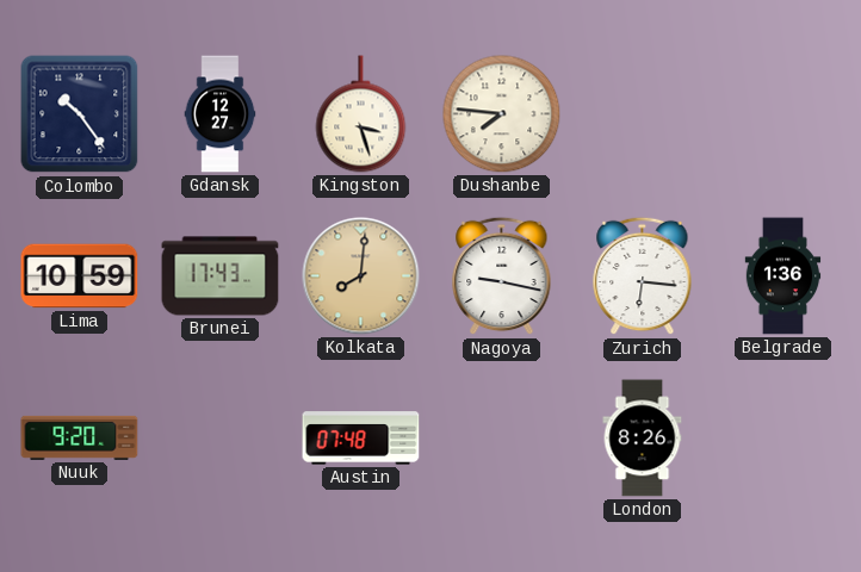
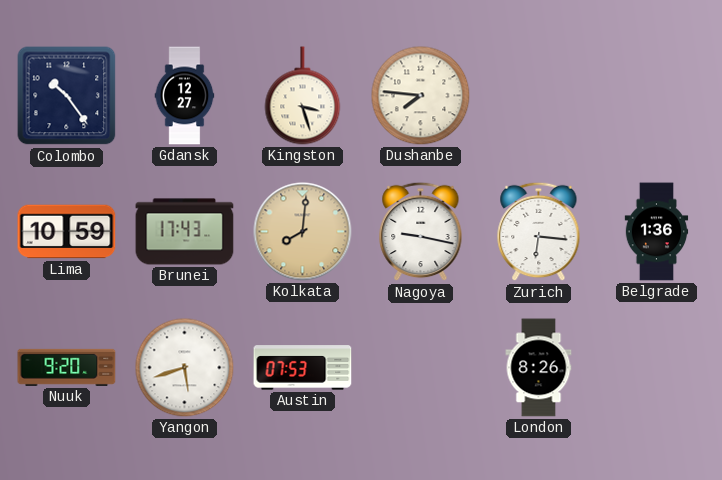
Yangon: none -> 5:42
Austin: 07:48 -> 07:53
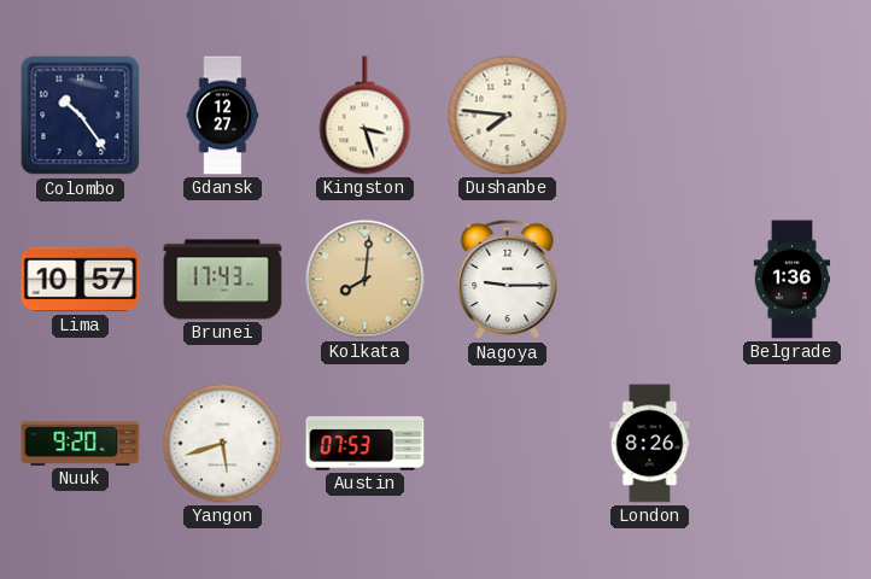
Lima: 10:59 -> 10:57
Nagoya: 9:17 -> 9:15
Zurich: 6:16 -> none
